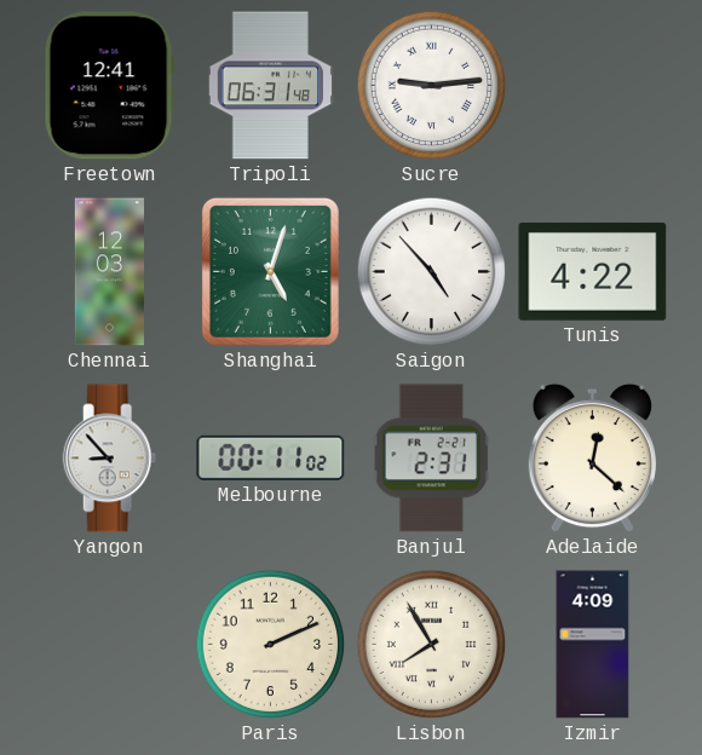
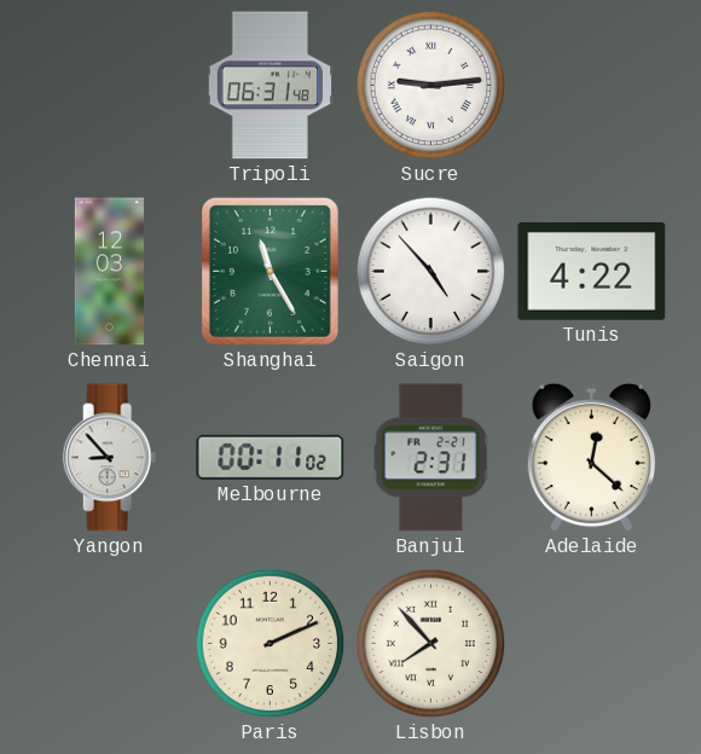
Freetown: 12:41 -> none
Shanghai: 5:03 -> 11:25
Lisbon: 7:55 -> 7:53
Izmir: 4:09 -> none
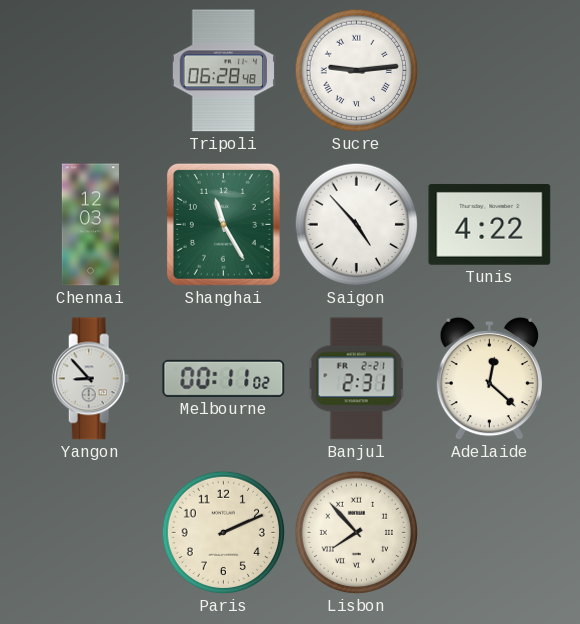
Tripoli: 06:31 -> 06:28
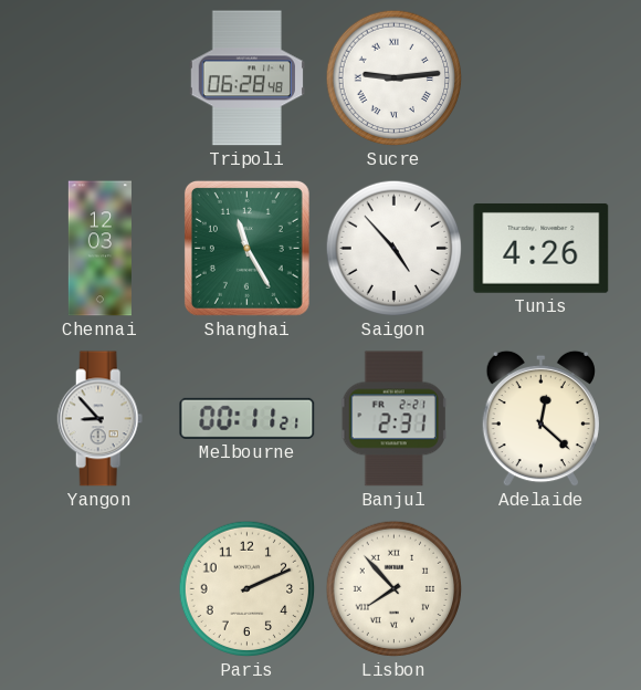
Tunis: 4:22 -> 4:26
Melbourne: 00:11:02 -> 00:11:21
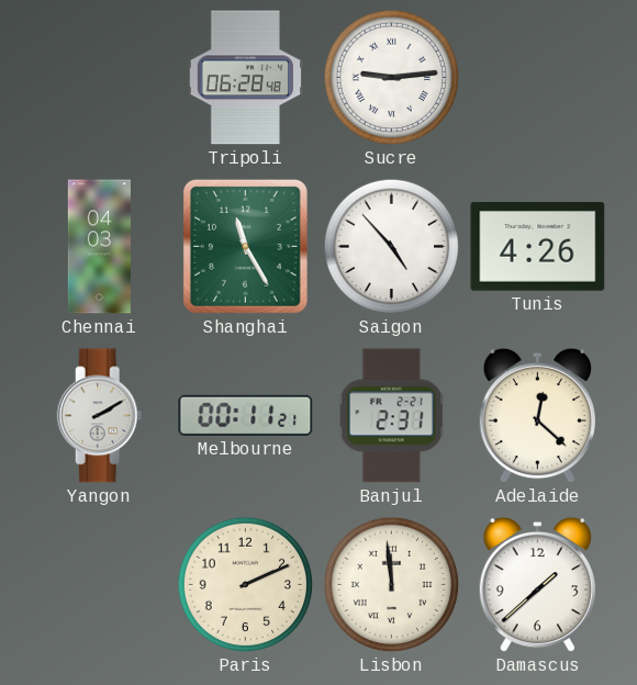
Chennai: 12:03 -> 04:03
Yangon: 8:53 -> 2:10
Lisbon: 7:53 -> 11:59
Damascus: none -> 1:38
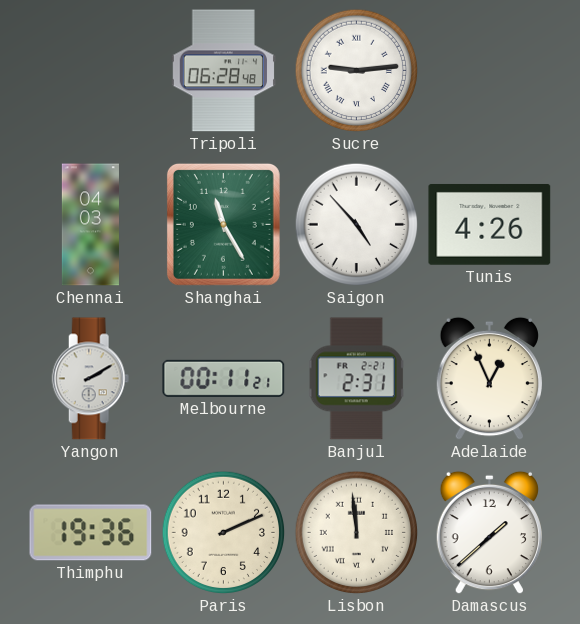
Adelaide: 12:22 -> 12:56
Thimphu: none -> 19:36
